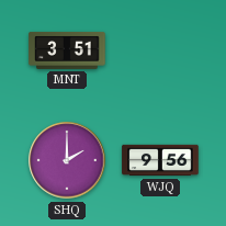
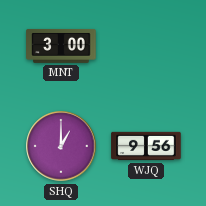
MNT: 3:51 -> 3:00
SHQ: 2:00 -> 1:00
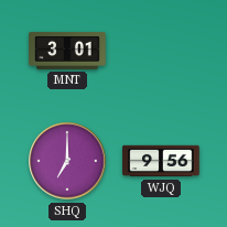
MNT: 3:00 -> 3:01
SHQ: 1:00 -> 7:00
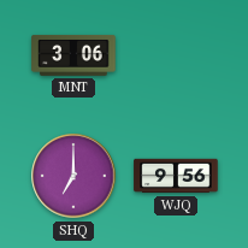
MNT: 3:01 -> 3:06
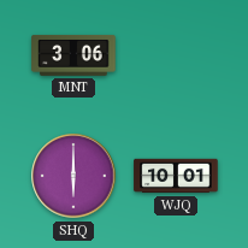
SHQ: 7:00 -> 6:00
WJQ: 9:56 -> 10:01
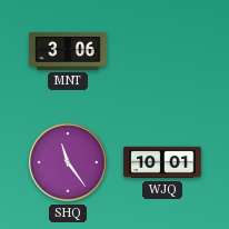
SHQ: 6:00 -> 11:24
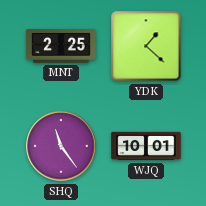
MNT: 3:06 -> 2:25
YDK: none -> 1:22
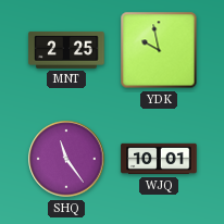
YDK: 1:22 -> 9:58
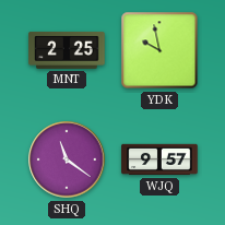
SHQ: 11:24 -> 11:21
WJQ: 10:01 -> 9:57
